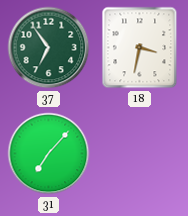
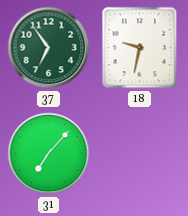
18: 3:32 -> 9:32
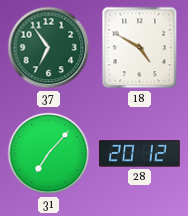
18: 9:32 -> 4:50
28: none -> 20:12
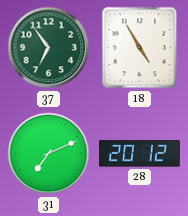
18: 4:50 -> 4:55
31: 7:07 -> 7:11
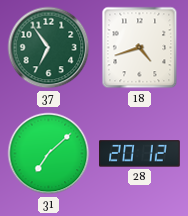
18: 4:55 -> 4:42
31: 7:11 -> 7:08
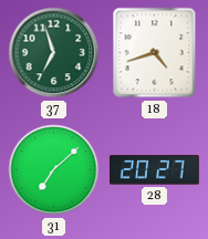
37: 6:54 -> 6:57
28: 20:12 -> 20:27
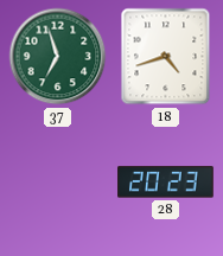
31: 7:08 -> none
28: 20:27 -> 20:23
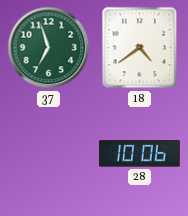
18: 4:42 -> 4:39
28: 20:23 -> 10:06
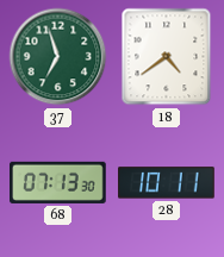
68: none -> 07:13
28: 10:06 -> 10:11
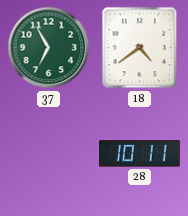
37: 6:57 -> 6:55
68: 07:13 -> none
